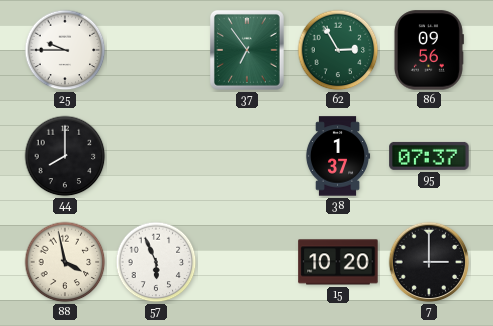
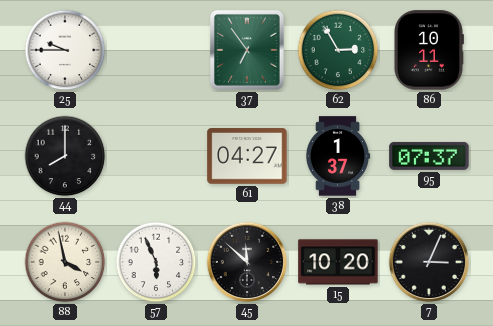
86: 09:56 -> 10:11
61: none -> 04:27
45: none -> 11:52
7: 3:00 -> 3:04
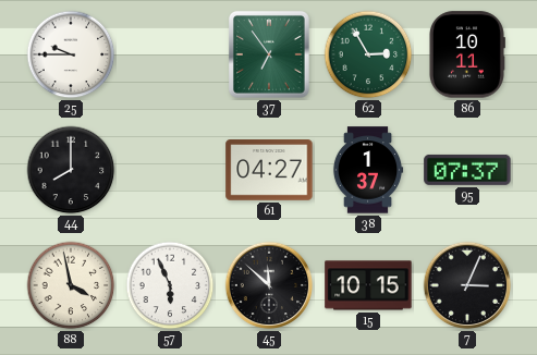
15: 10:20 -> 10:15
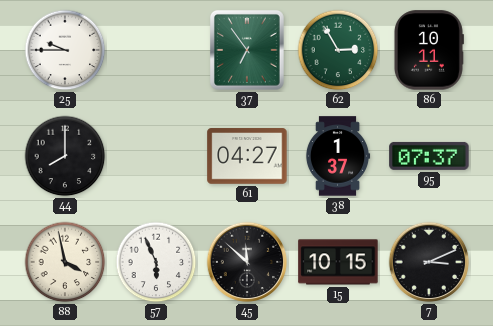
7: 3:04 -> 3:11
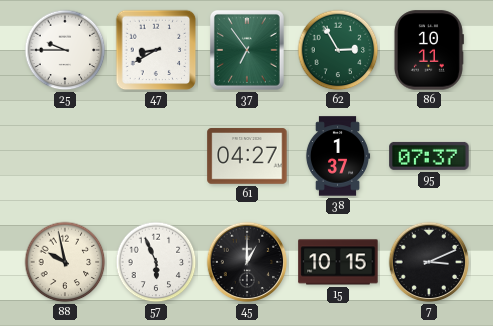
47: none -> 8:40
44: 8:00 -> none
88: 3:58 -> 9:58
45: 11:52 -> 1:00
